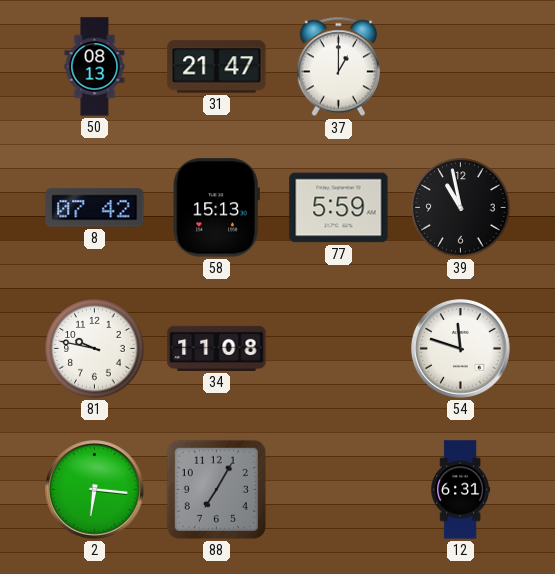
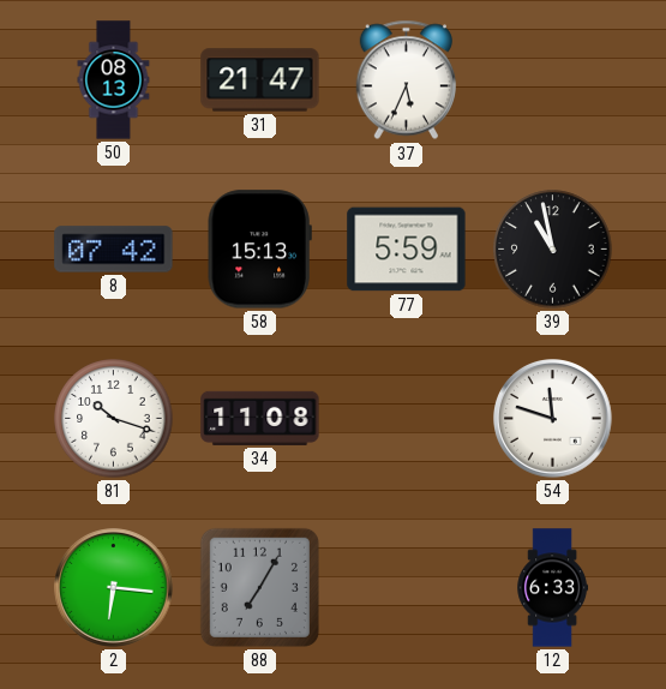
37: 1:00 -> 5:34
81: 9:47 -> 10:18
12: 6:31 -> 6:33
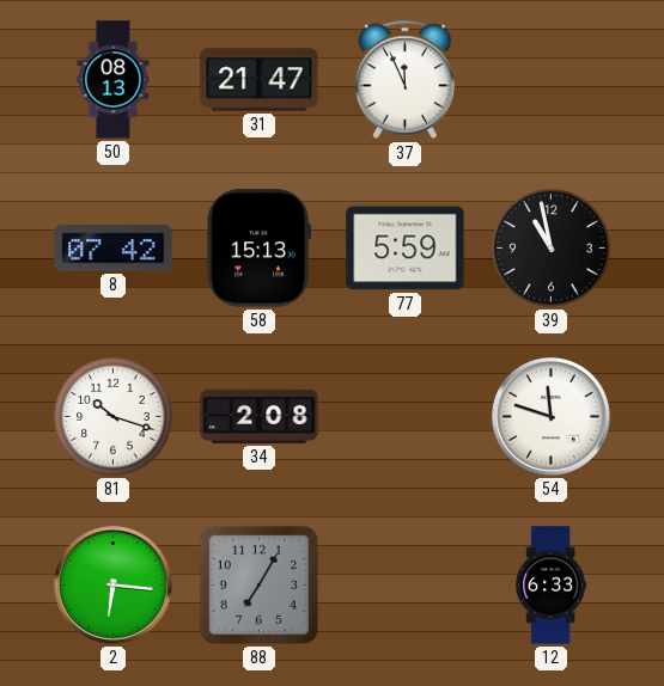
37: 5:34 -> 11:56
34: 11:08 -> 2:08
